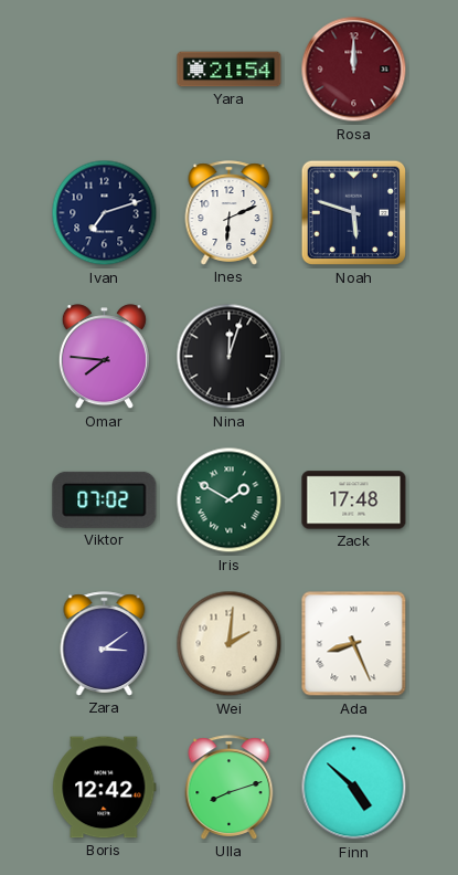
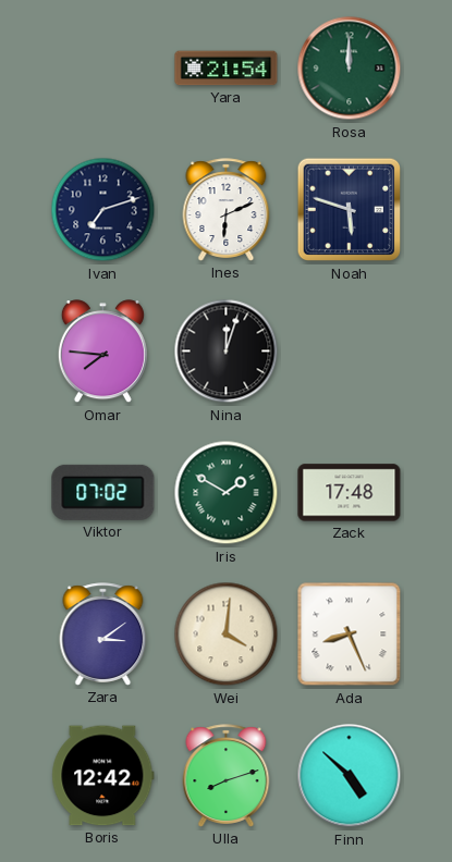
Rosa dial: burgundy -> green
Wei: 2:01 -> 4:01
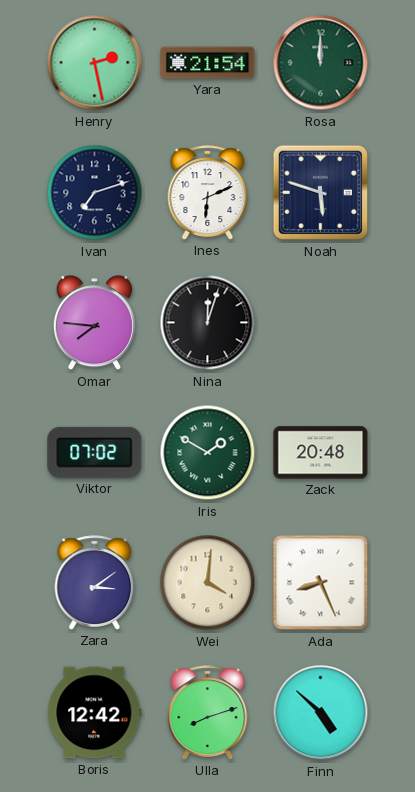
Henry: none -> 2:28
Zack: 17:48 -> 20:48
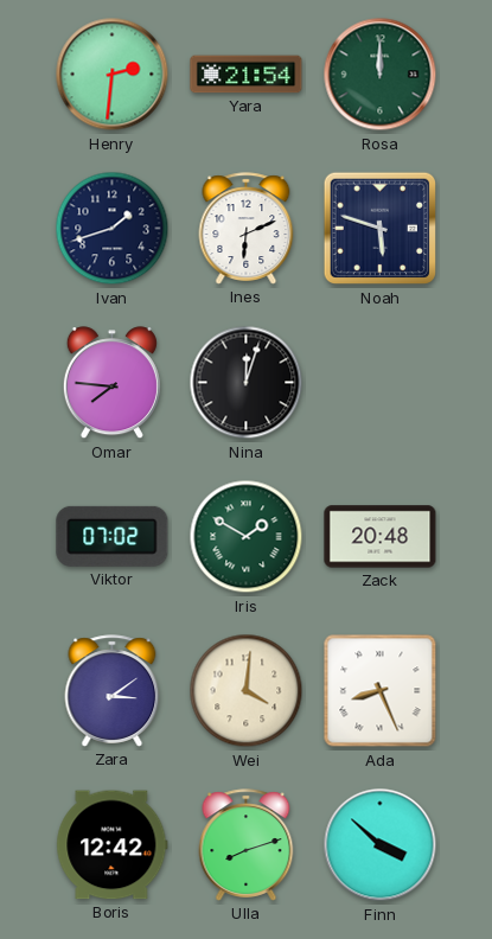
Henry: 2:28 -> 2:31
Ivan: 7:12 -> 1:42
Finn: 4:52 -> 3:52
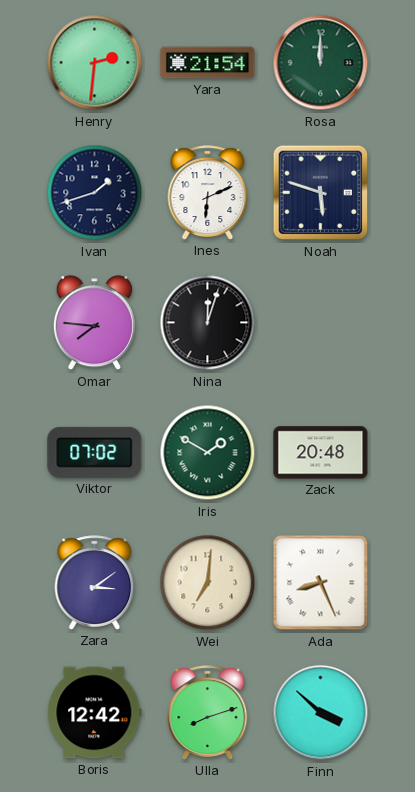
Wei: 4:01 -> 7:01
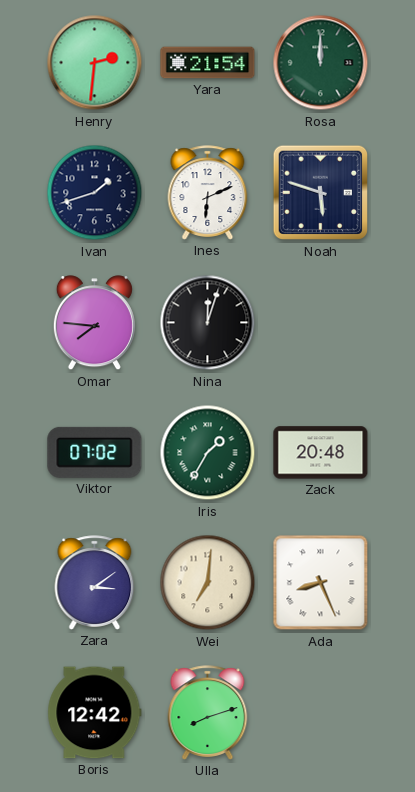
Iris: 1:50 -> 1:35
Finn: 3:52 -> none
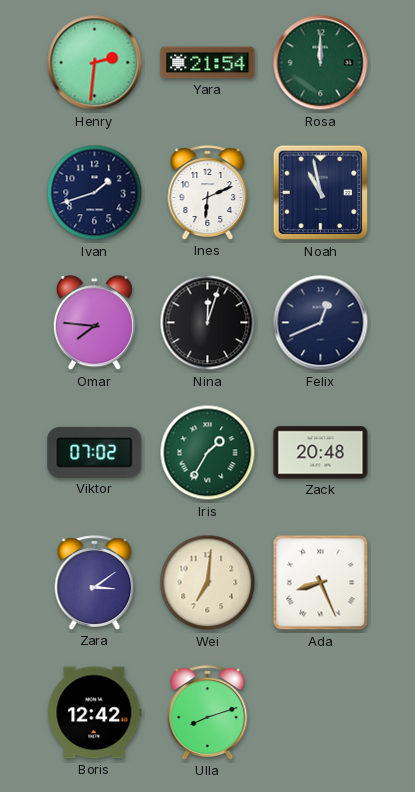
Noah: 5:48 -> 10:58
Felix: none -> 12:41
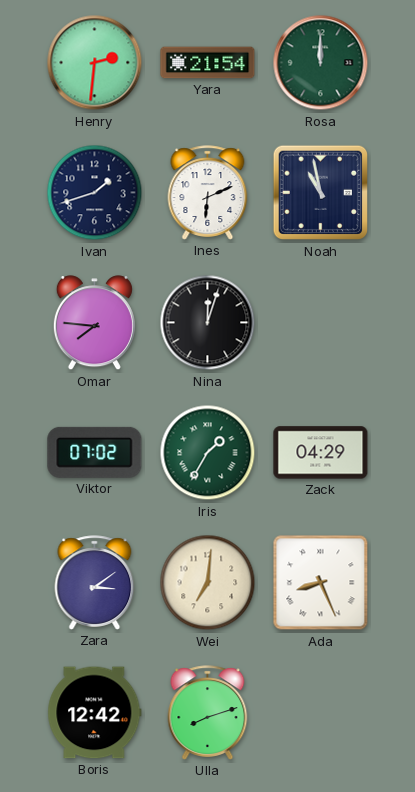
Felix: 12:41 -> none
Zack: 20:48 -> 04:29
